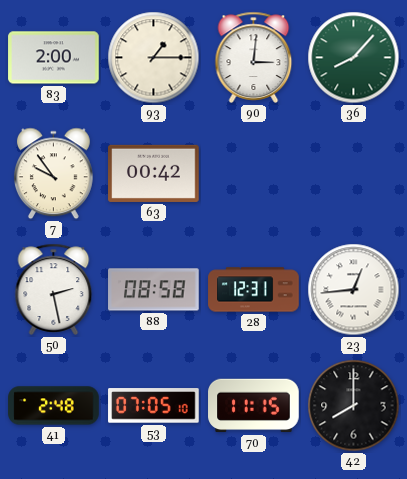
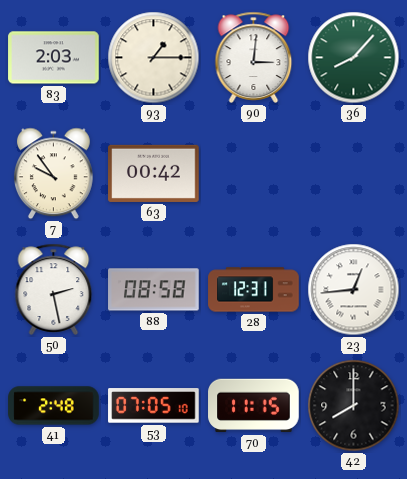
83: 2:00 -> 2:03
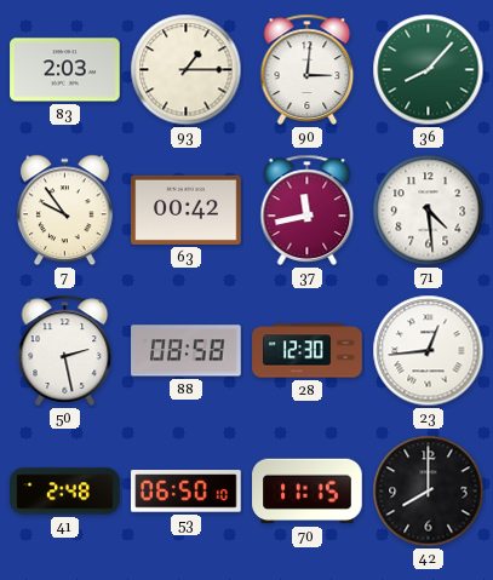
37: none -> 11:43
71: none -> 4:29
28: 12:31 -> 12:30
53: 07:05 -> 06:50
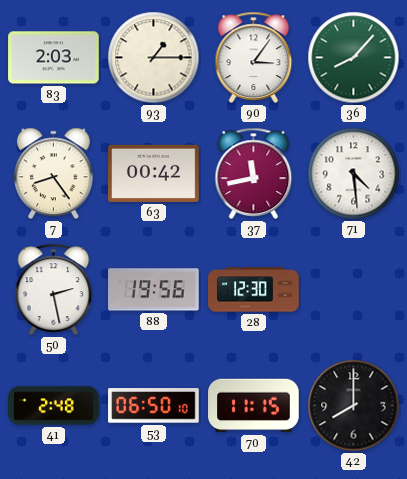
90: 3:01 -> 3:06
7: 9:54 -> 8:24
88: 08:58 -> 19:56
23: 12:44 -> none
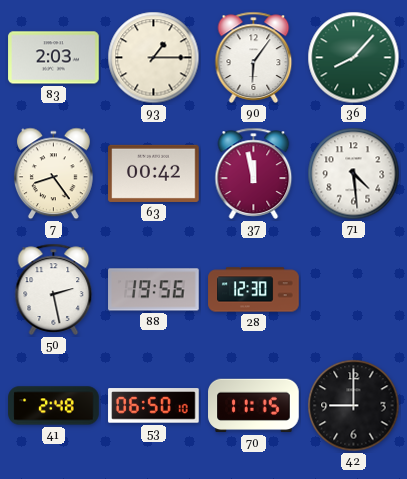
90: 3:06 -> 6:06
37: 11:43 -> 11:58
42: 8:00 -> 9:00
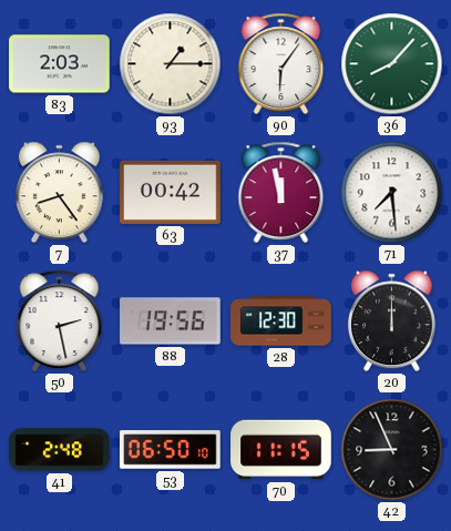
71: 4:29 -> 7:29
20: none -> 12:00
42: 9:00 -> 8:56
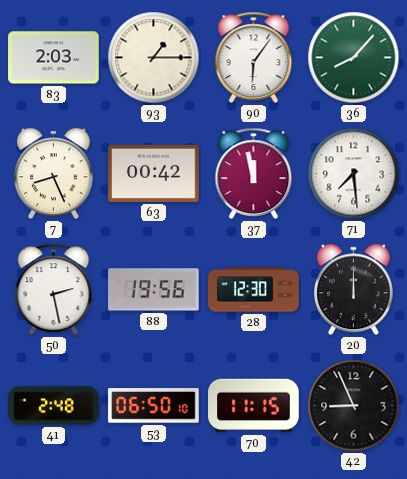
7: 8:24 -> 8:26
